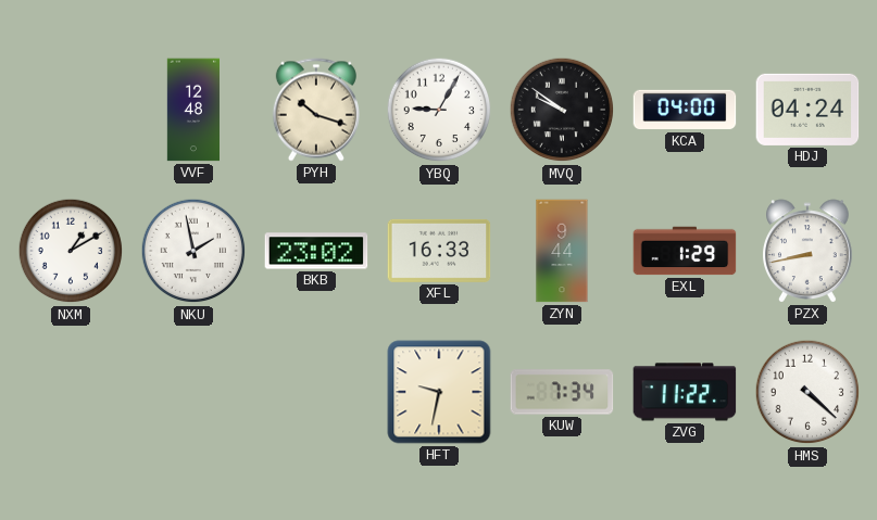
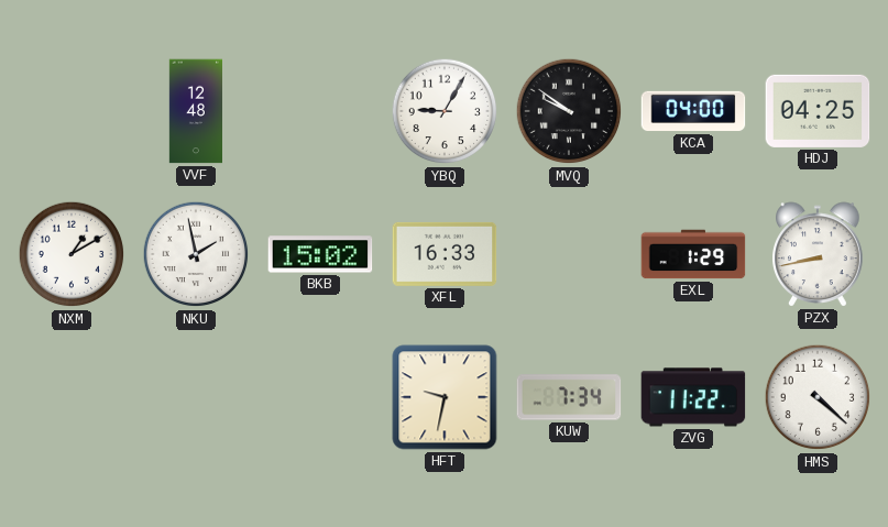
PYH: 10:18 -> none
HDJ: 04:24 -> 04:25
BKB: 23:02 -> 15:02
ZYN: 9:44 -> none
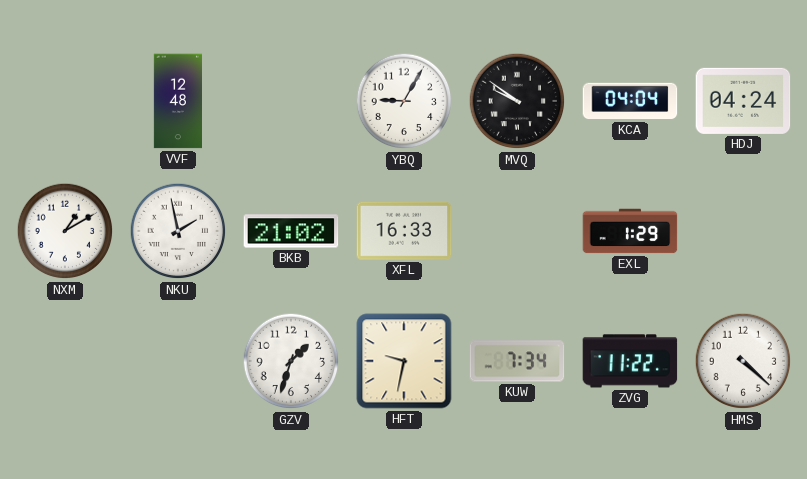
KCA: 04:00 -> 04:04
HDJ: 04:25 -> 04:24
BKB: 15:02 -> 21:02
PZX: 8:43 -> none
GZV: none -> 1:33
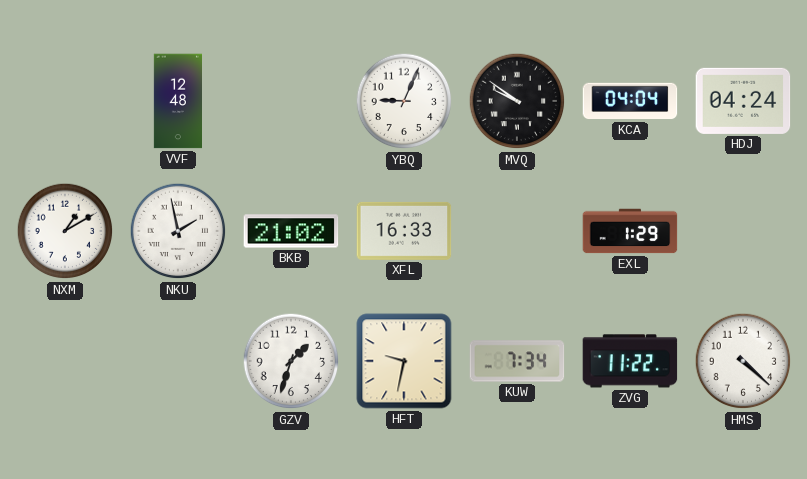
YBQ: 9:05 -> 9:04
